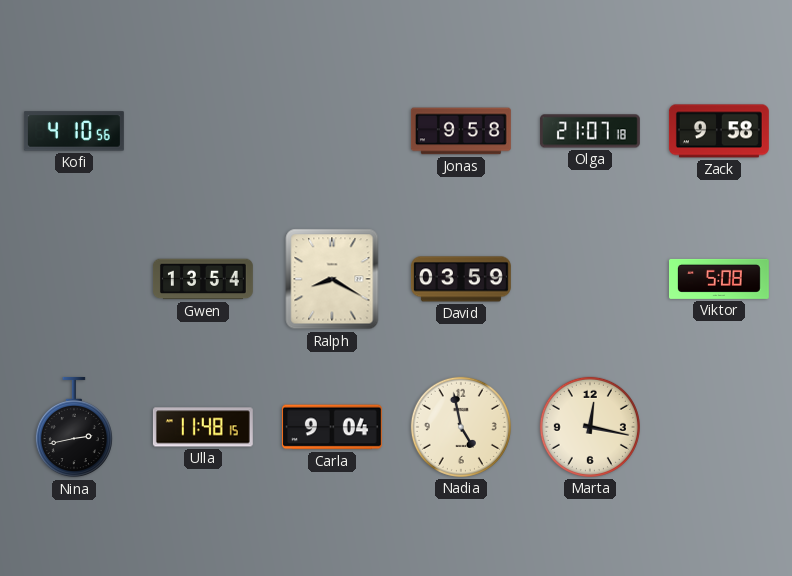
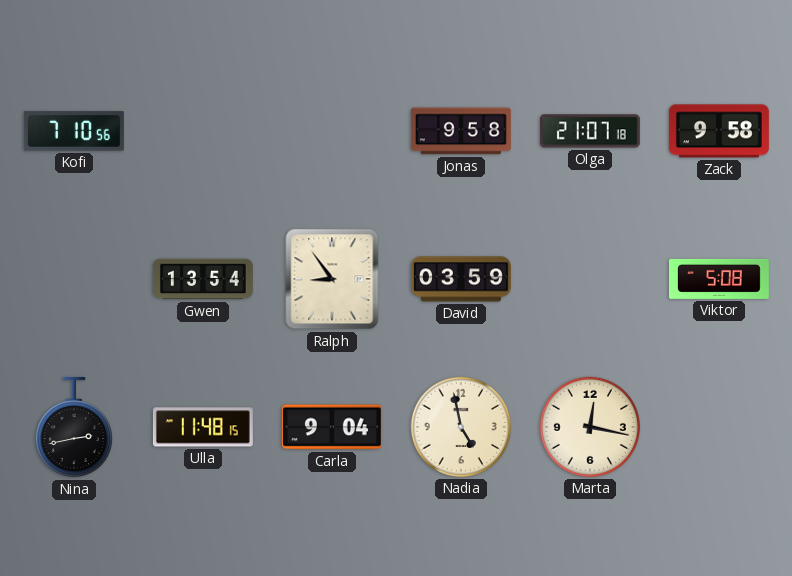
Kofi: 4:10 -> 7:10
Ralph: 8:20 -> 8:54
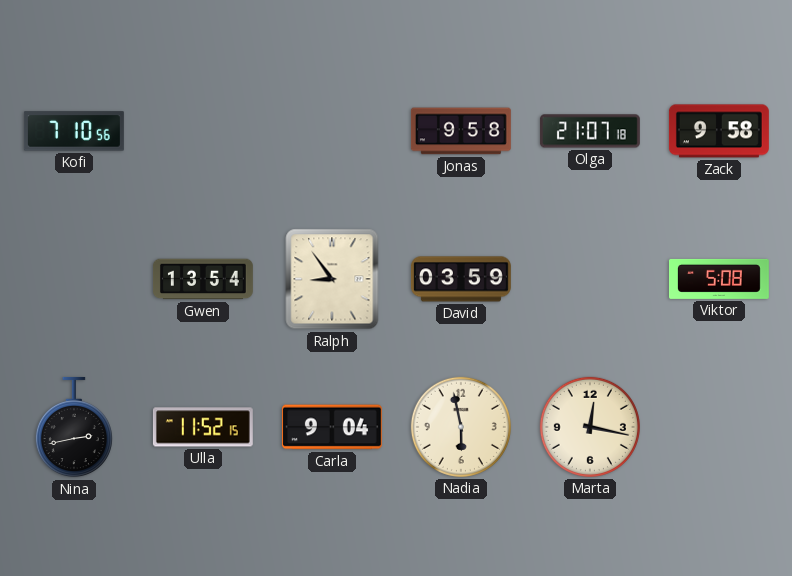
Ulla: 11:48 -> 11:52
Nadia: 4:58 -> 5:58
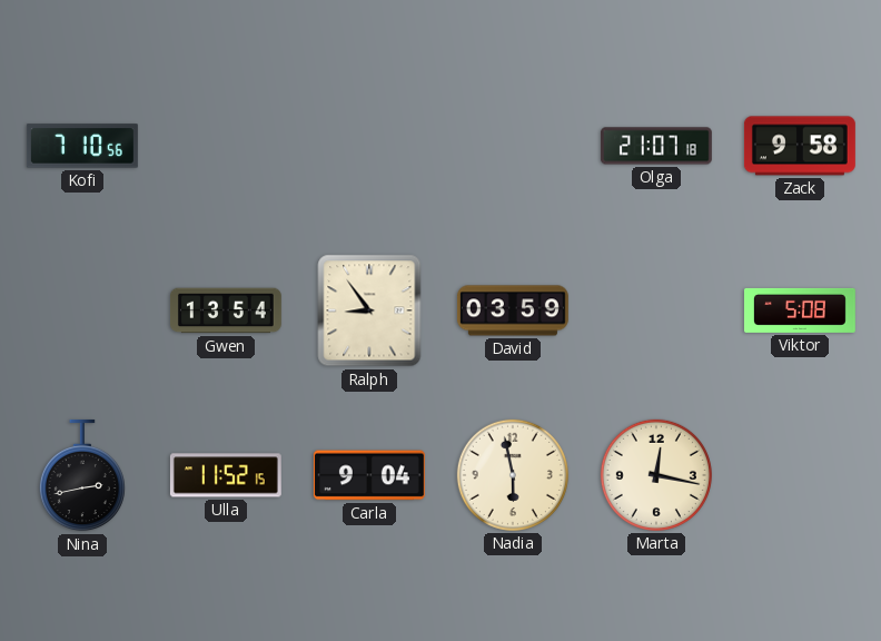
Jonas: 9:58 -> none
